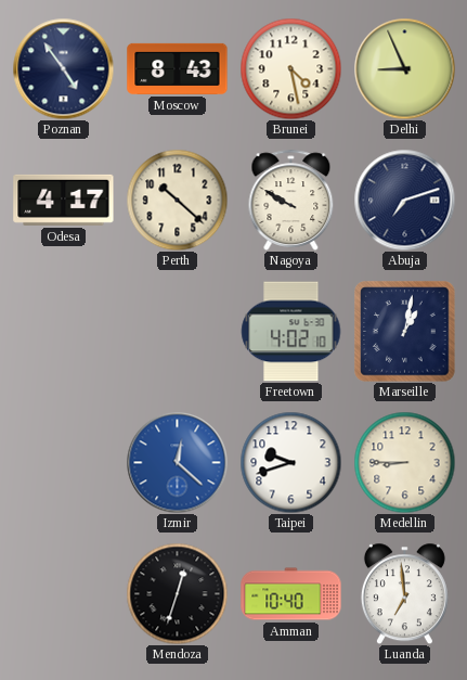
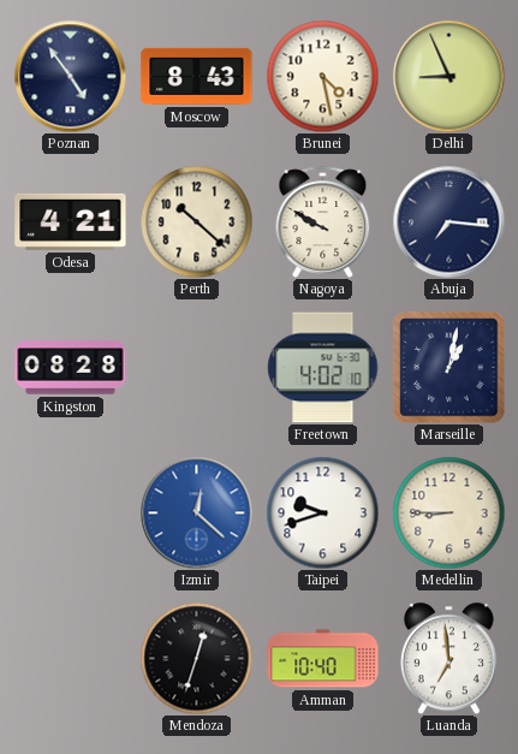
Odesa: 4:17 -> 4:21
Abuja: 7:12 -> 7:16
Kingston: none -> 08:28
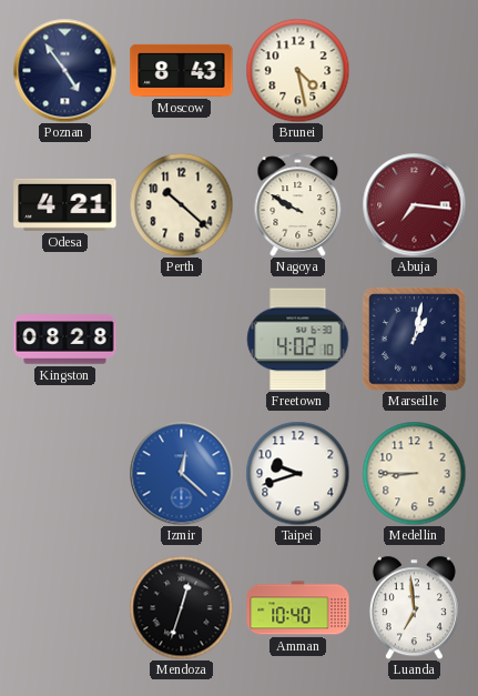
Delhi: 8:56 -> none
Abuja dial: navy -> burgundy
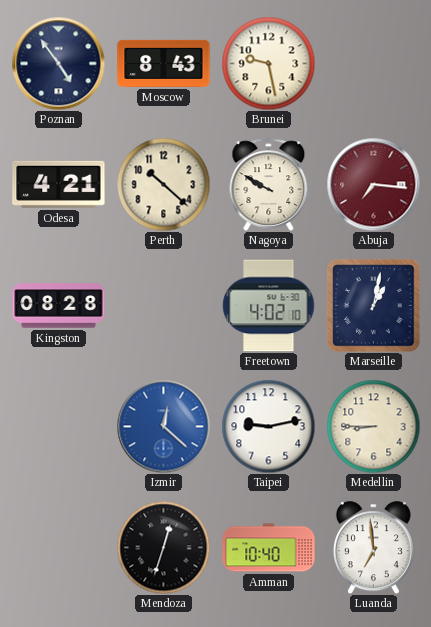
Brunei: 4:28 -> 9:28
Taipei: 9:42 -> 9:13
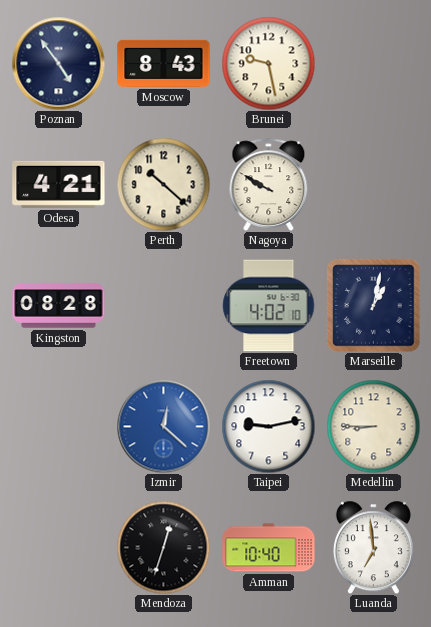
Abuja: 7:16 -> none
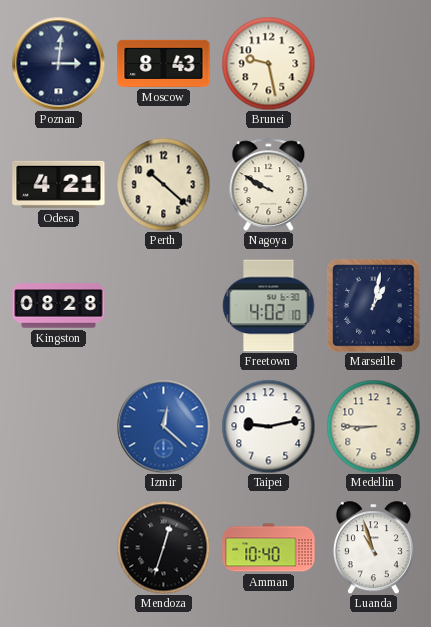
Poznan: 4:54 -> 3:01
Luanda: 6:59 -> 10:57
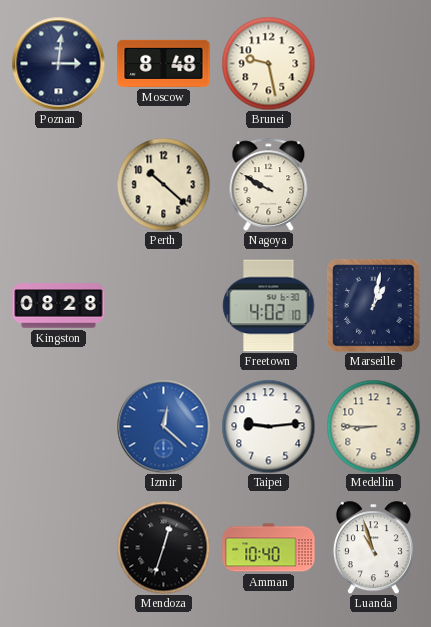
Moscow: 8:43 -> 8:48
Odesa: 4:21 -> none
Taipei: 9:13 -> 9:14
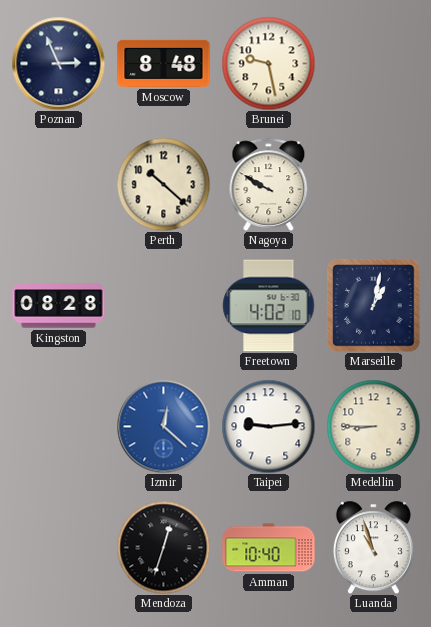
Poznan: 3:01 -> 2:56
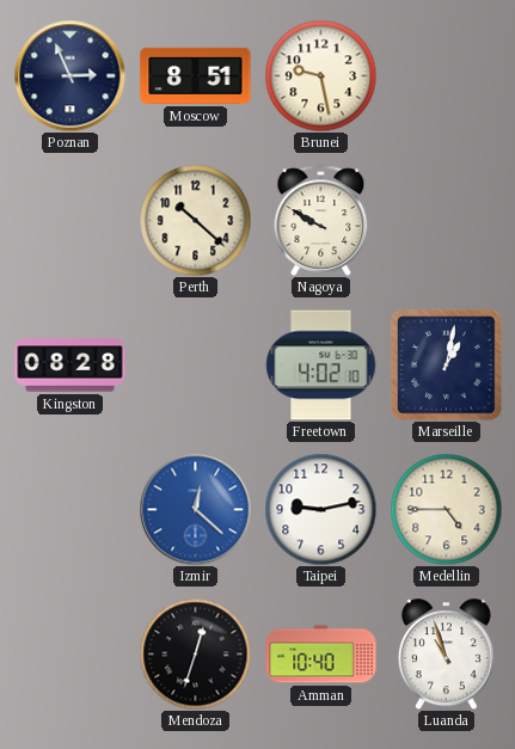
Moscow: 8:48 -> 8:51
Taipei: 9:14 -> 9:13
Medellin: 8:45 -> 4:45
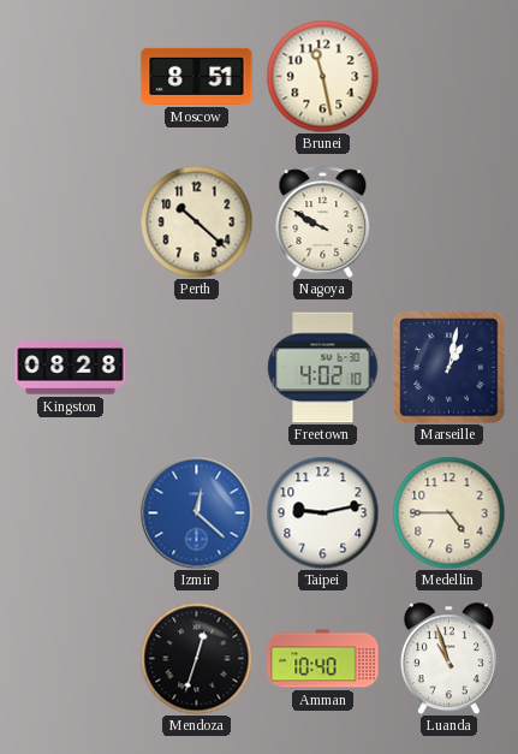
Poznan: 2:56 -> none
Brunei: 9:28 -> 11:28
